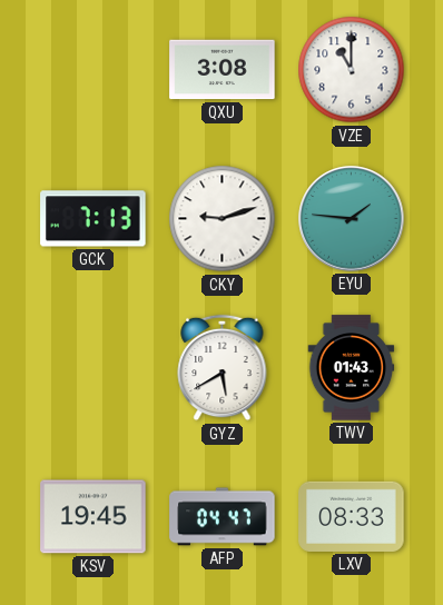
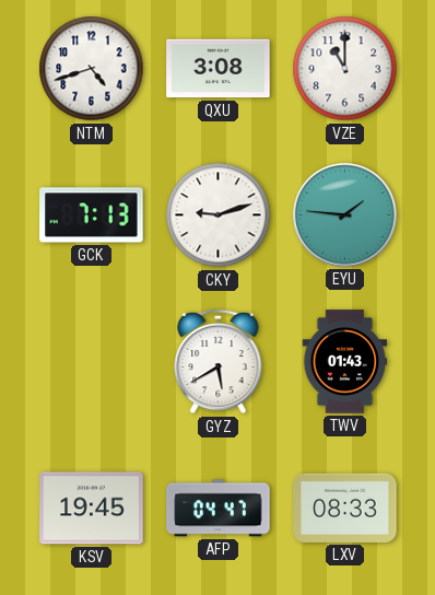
NTM: none -> 4:42
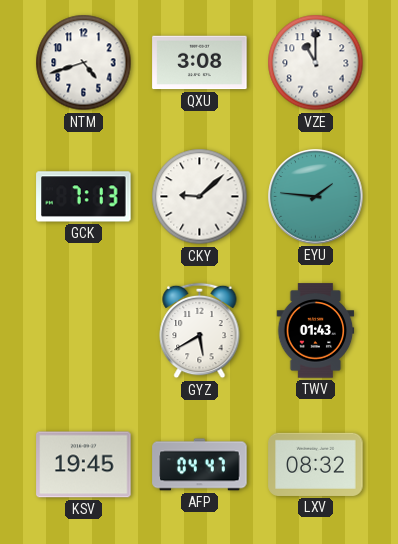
CKY: 9:12 -> 9:08
LXV: 08:33 -> 08:32
